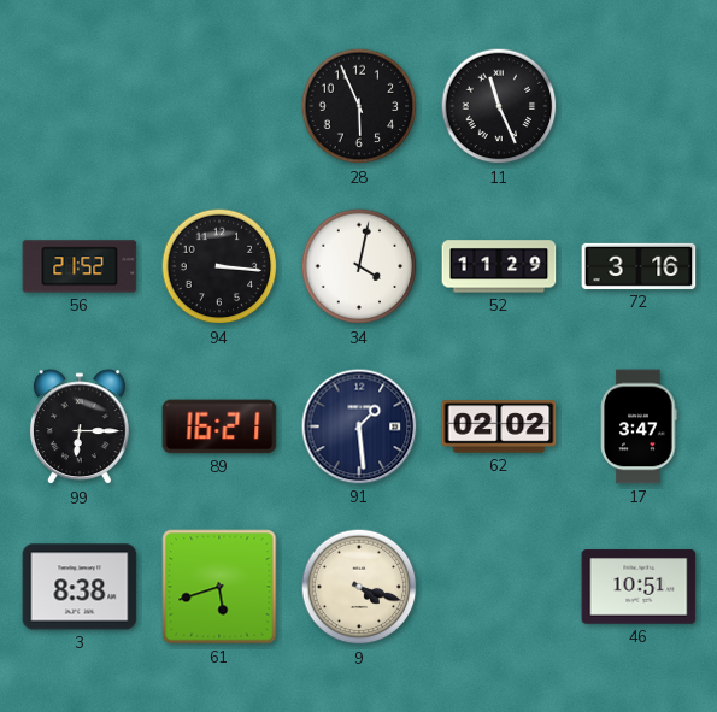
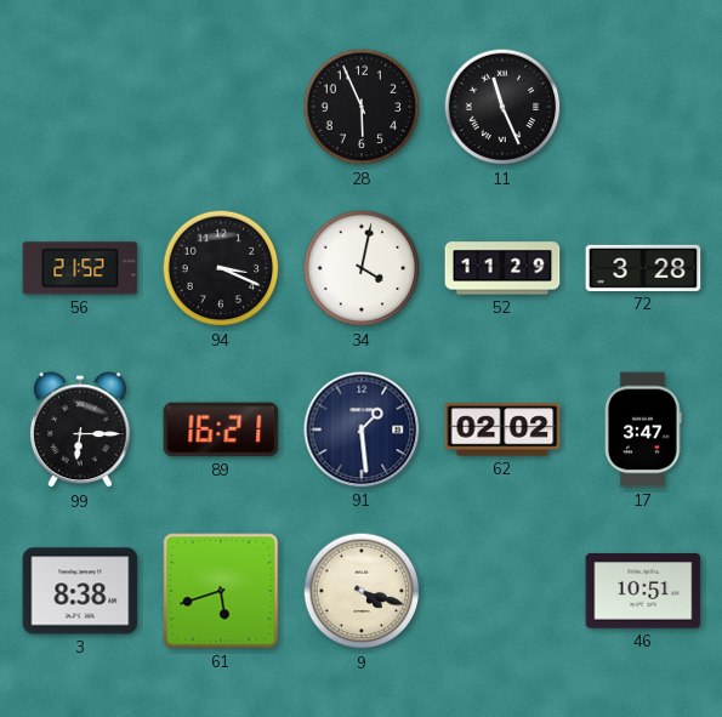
94: 3:16 -> 3:19
72: 3:16 -> 3:28
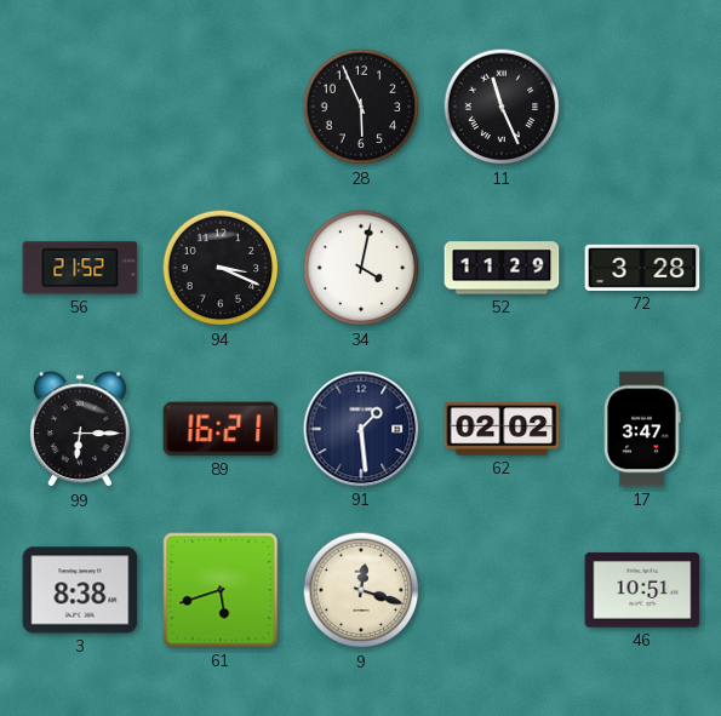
9: 4:18 -> 12:18
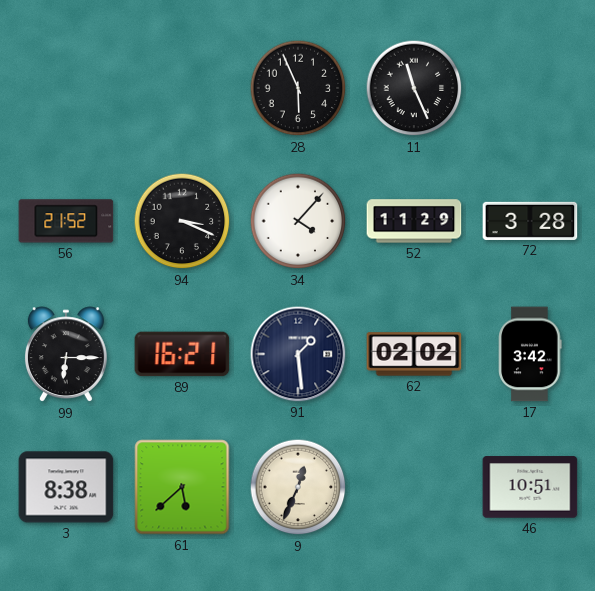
34: 4:02 -> 4:07
17: 3:47 -> 3:42
61: 5:42 -> 5:38
9: 12:18 -> 12:34
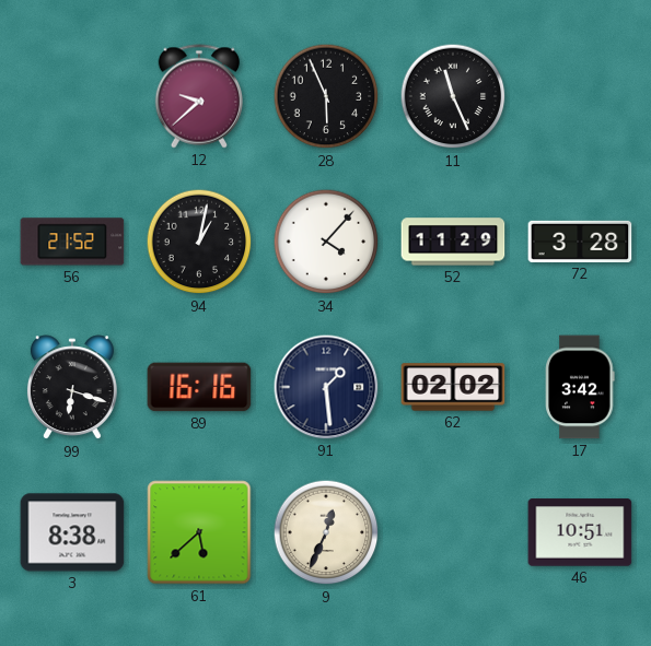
12: none -> 9:38
94: 3:19 -> 1:02
99: 6:15 -> 6:18
89: 16:21 -> 16:16
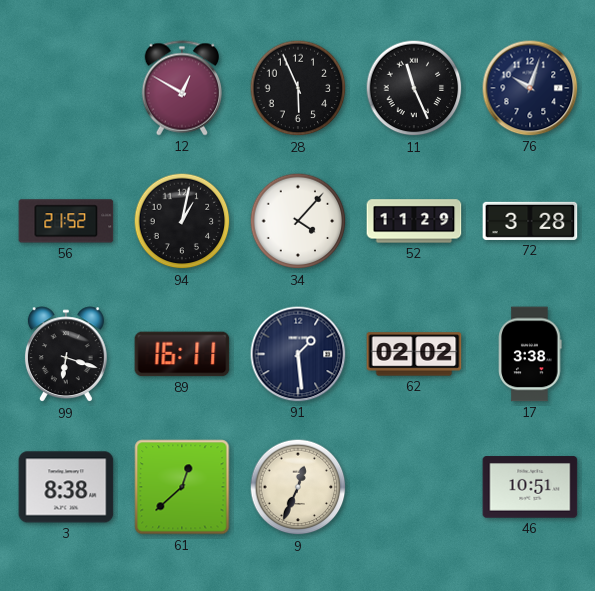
12: 9:38 -> 12:50
76: none -> 10:03
89: 16:16 -> 16:11
17: 3:42 -> 3:38
61: 5:38 -> 12:38
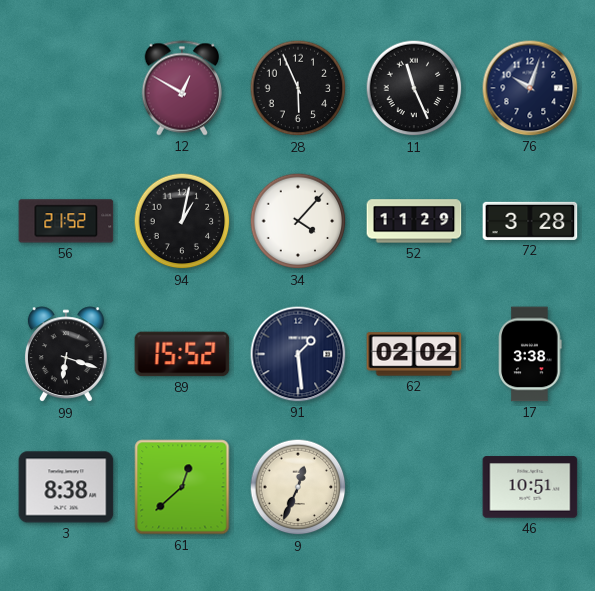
89: 16:11 -> 15:52
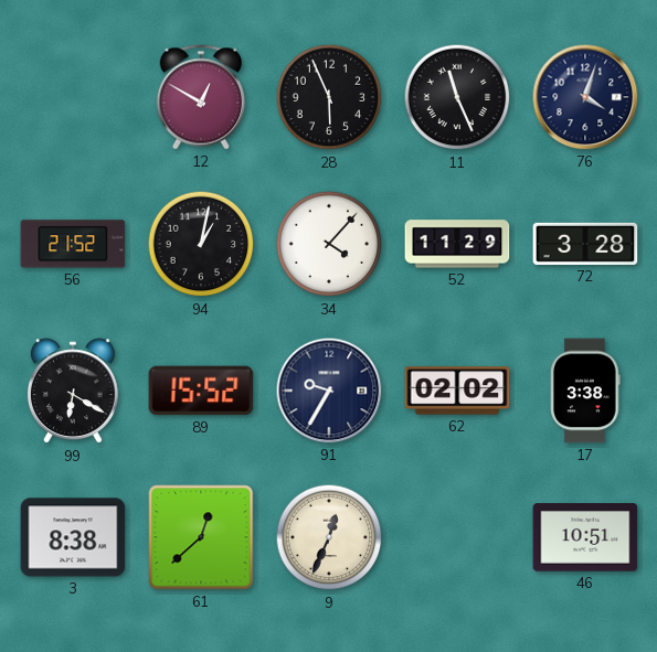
76: 10:03 -> 4:03
99: 6:18 -> 6:20
91: 1:29 -> 9:35
